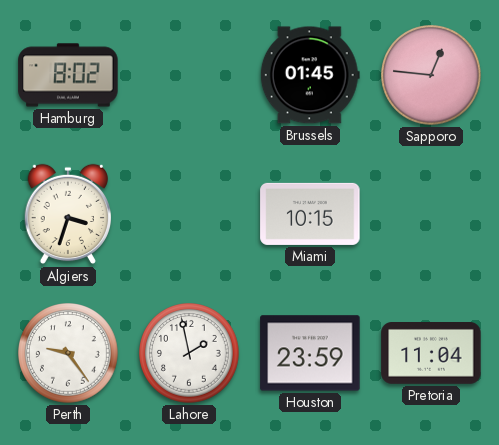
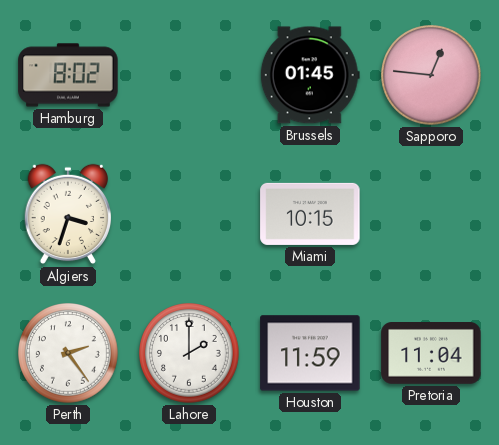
Perth: 9:24 -> 2:24
Lahore: 1:58 -> 2:00
Houston: 23:59 -> 11:59
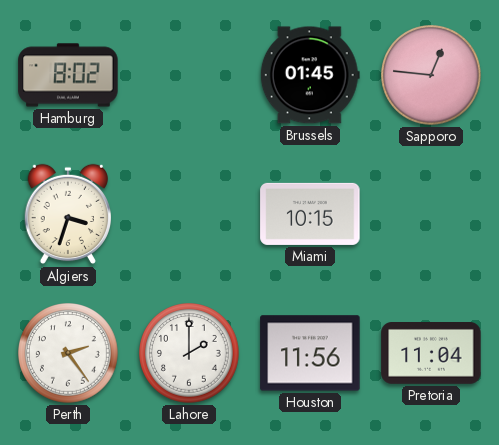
Houston: 11:59 -> 11:56
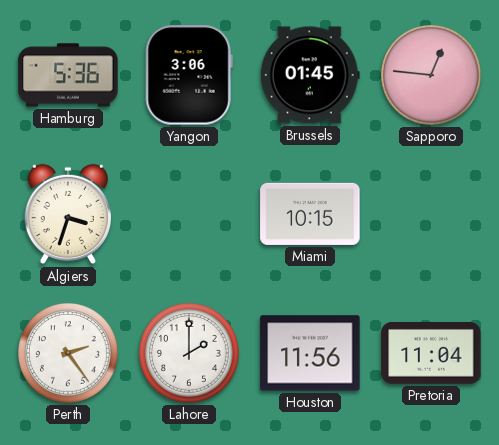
Hamburg: 8:02 -> 5:36
Yangon: none -> 3:06
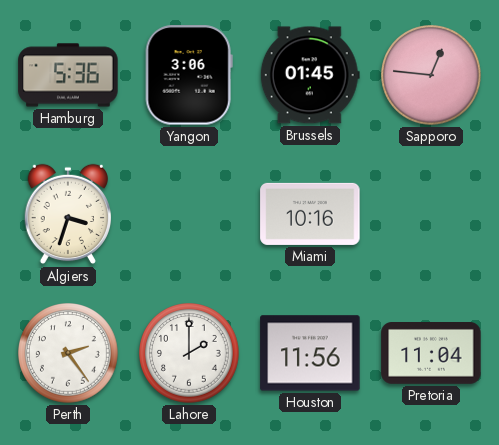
Miami: 10:15 -> 10:16
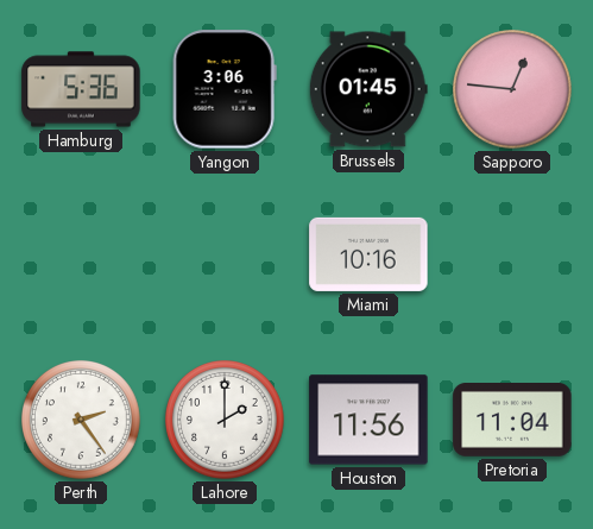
Algiers: 3:33 -> none
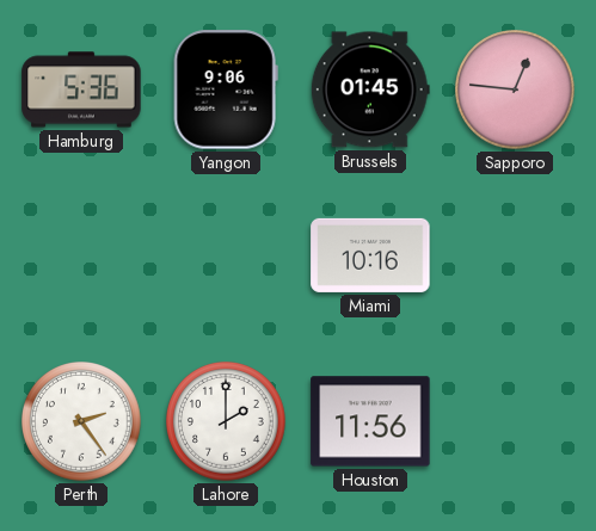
Yangon: 3:06 -> 9:06
Pretoria: 11:04 -> none
